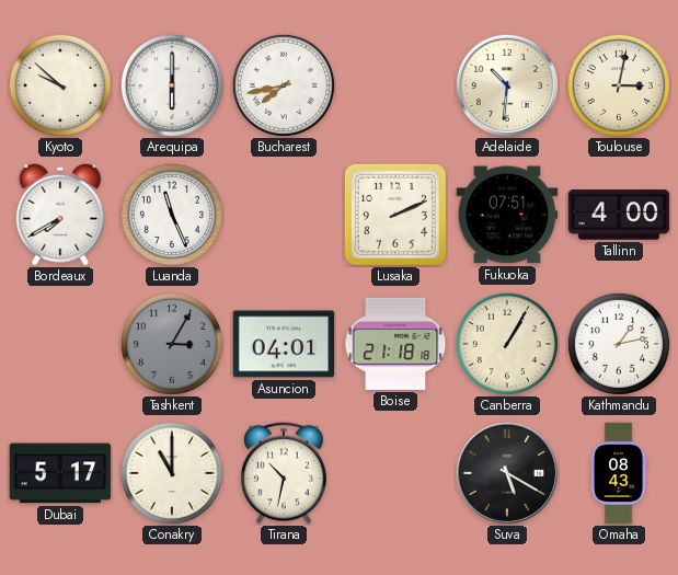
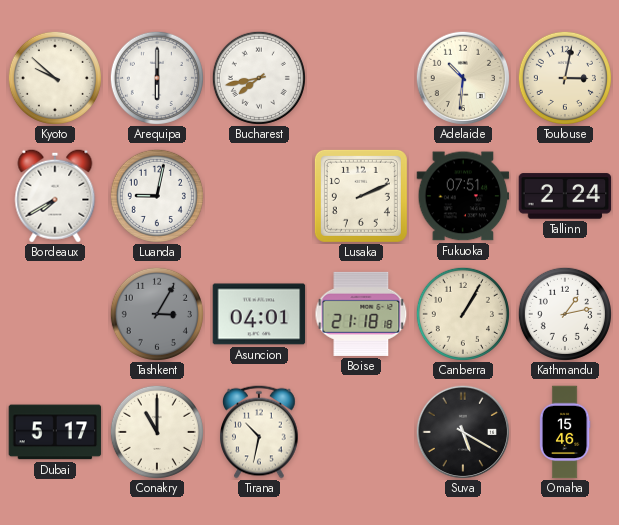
Luanda: 11:26 -> 9:02
Tallinn: 4:00 -> 2:24
Omaha: 08:43 -> 15:46
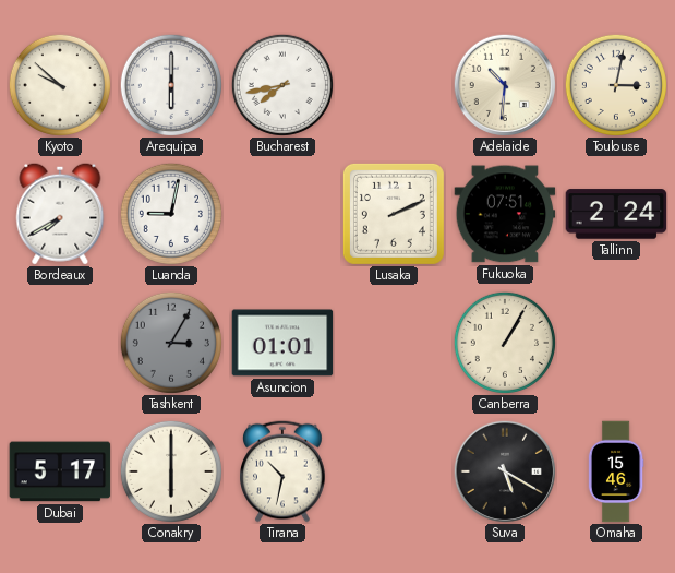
Asuncion: 04:01 -> 01:01
Boise: 21:18 -> none
Kathmandu: 1:13 -> none
Conakry: 11:00 -> 6:00
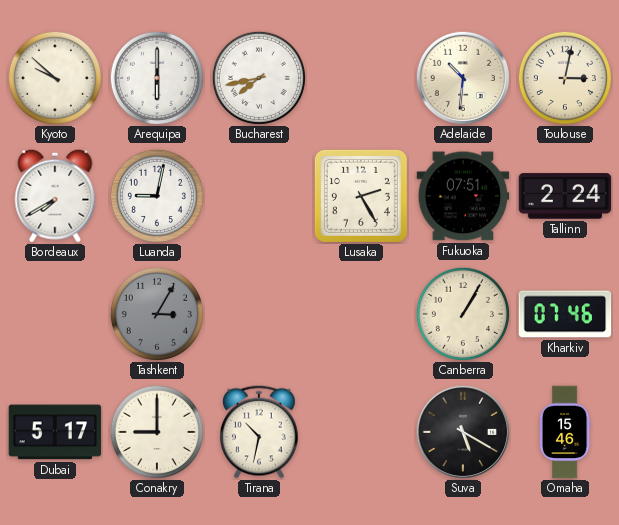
Lusaka: 2:11 -> 2:25
Asuncion: 01:01 -> none
Kharkiv: none -> 07:46
Conakry: 6:00 -> 9:00
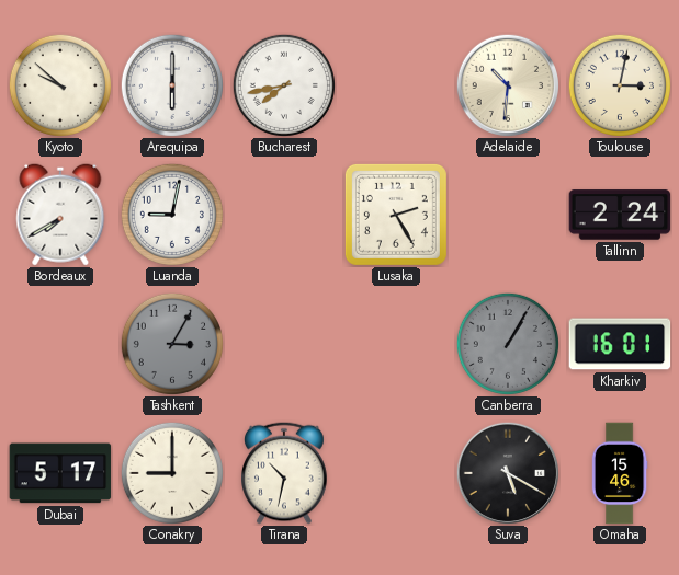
Fukuoka: 07:51 -> none
Canberra dial: cream -> grey
Kharkiv: 07:46 -> 16:01
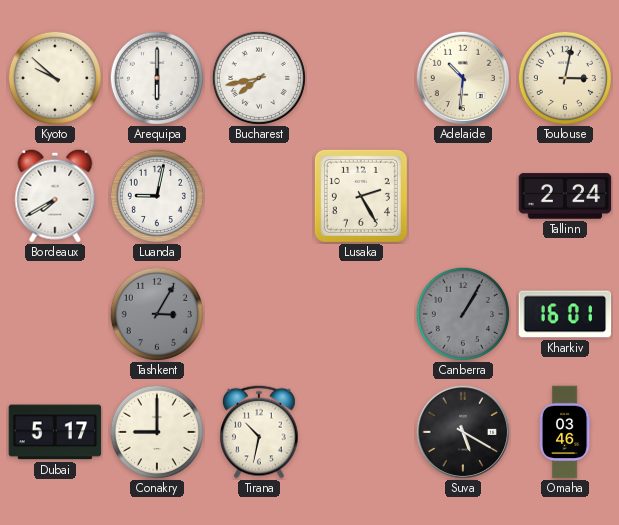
Omaha: 15:46 -> 03:46
